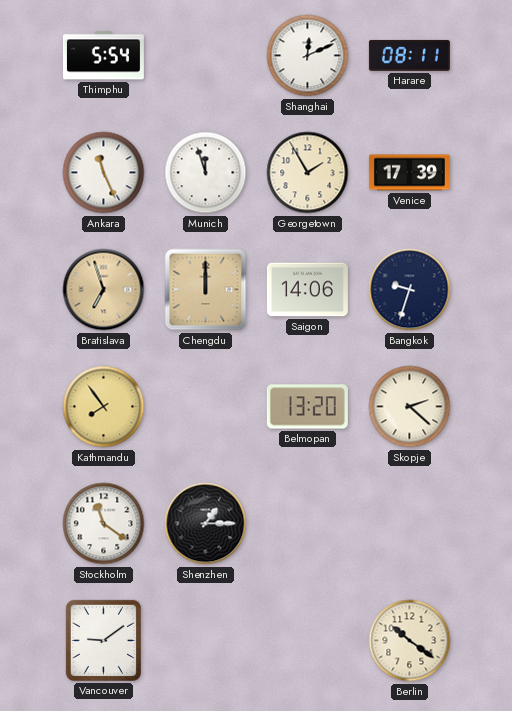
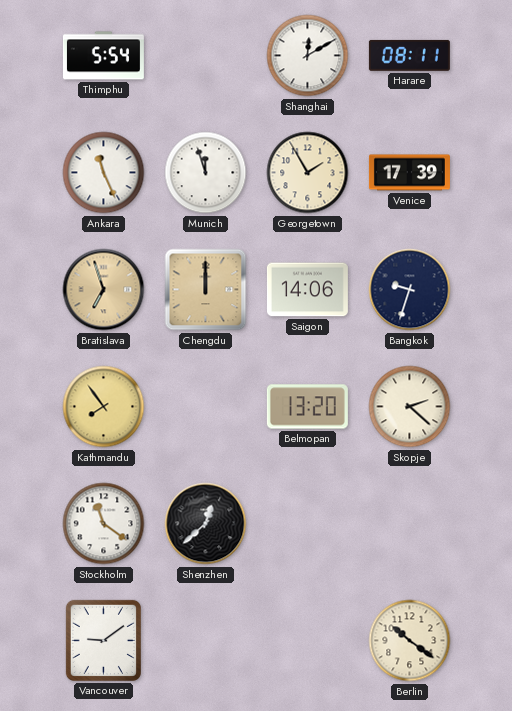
Shanghai: 12:11 -> 12:10
Shenzhen: 1:15 -> 12:38
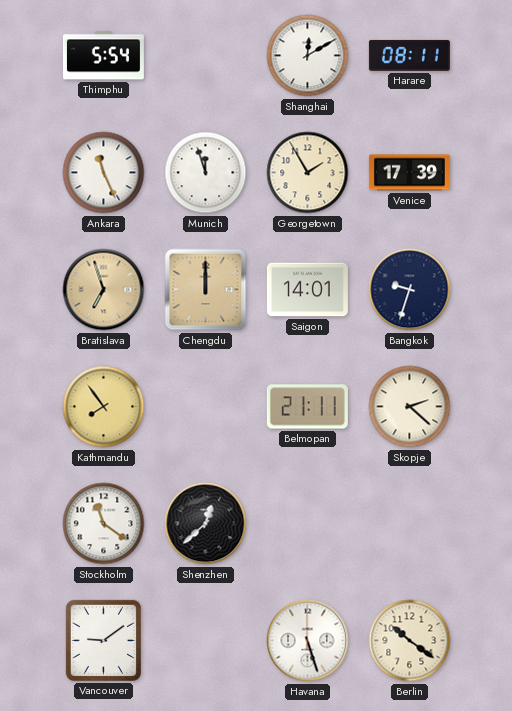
Saigon: 14:06 -> 14:01
Belmopan: 13:20 -> 21:11
Havana: none -> 5:27
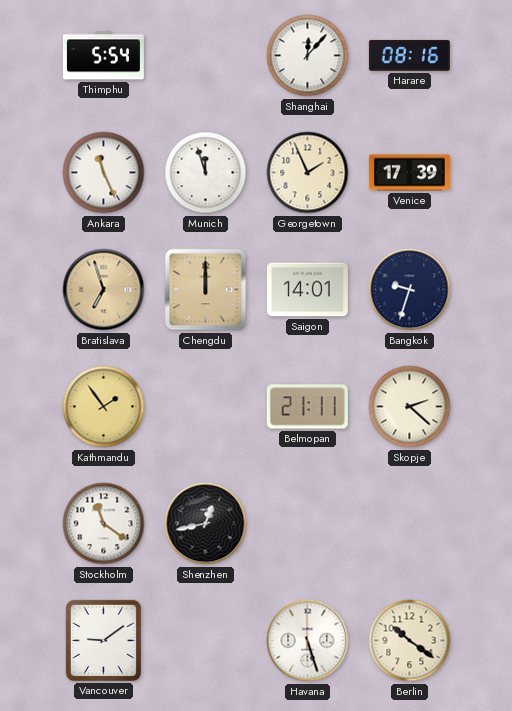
Shanghai: 12:10 -> 12:07
Harare: 08:11 -> 08:16
Georgetown: 1:55 -> 1:56
Kathmandu: 7:54 -> 1:54
Shenzhen: 12:38 -> 12:43
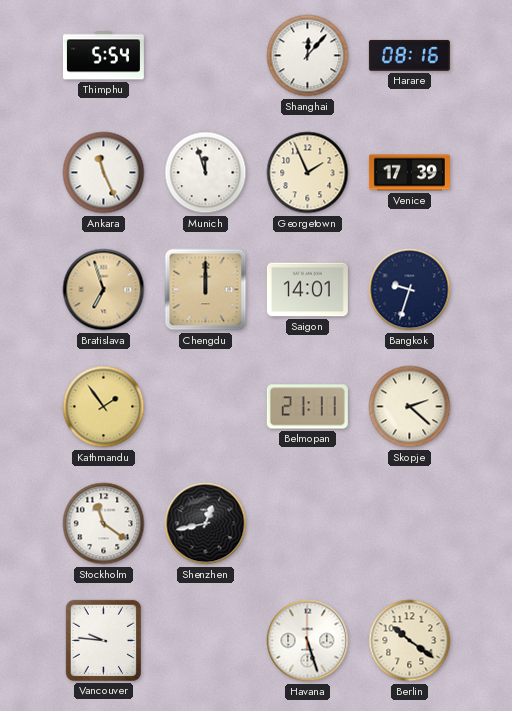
Vancouver: 9:09 -> 9:46
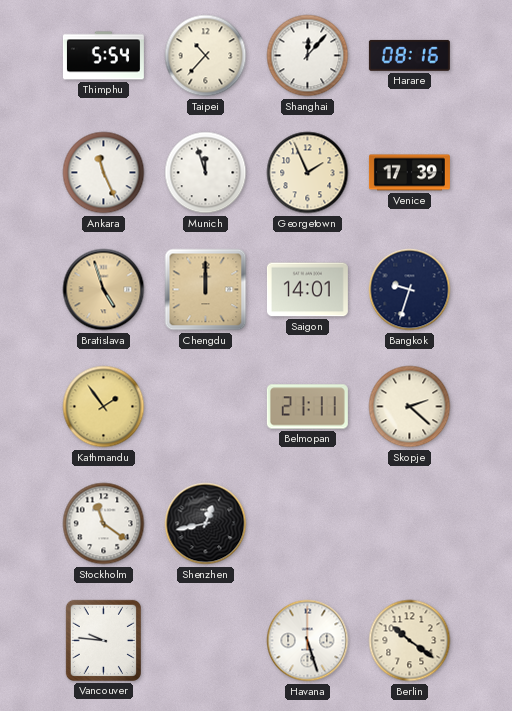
Taipei: none -> 10:37
Bratislava: 6:57 -> 4:57
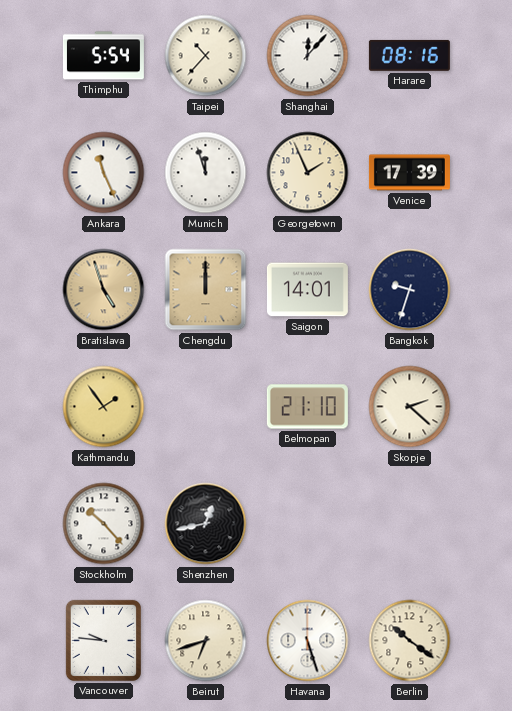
Belmopan: 21:11 -> 21:10
Stockholm: 11:21 -> 10:23
Beirut: none -> 6:42
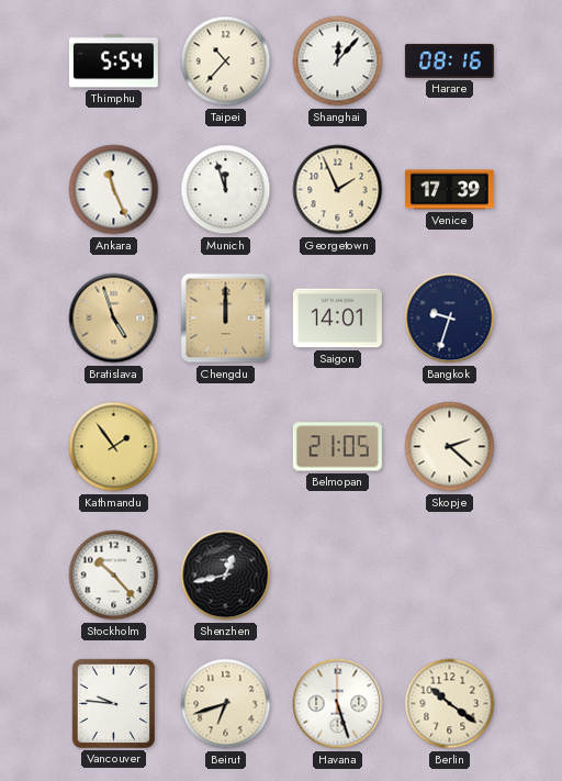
Belmopan: 21:10 -> 21:05
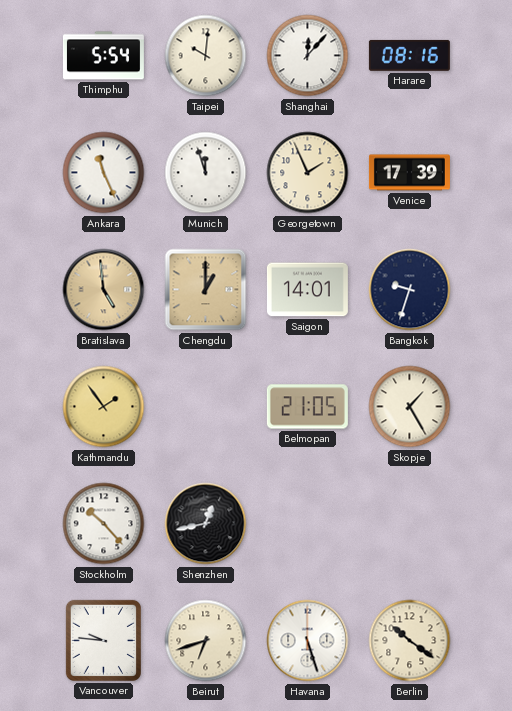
Taipei: 10:37 -> 10:01
Bratislava: 4:57 -> 4:59
Chengdu: 12:00 -> 1:00
Skopje: 2:22 -> 1:25
